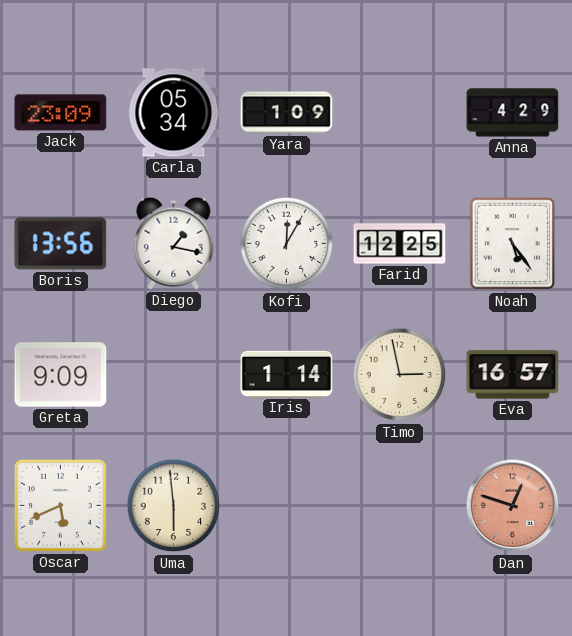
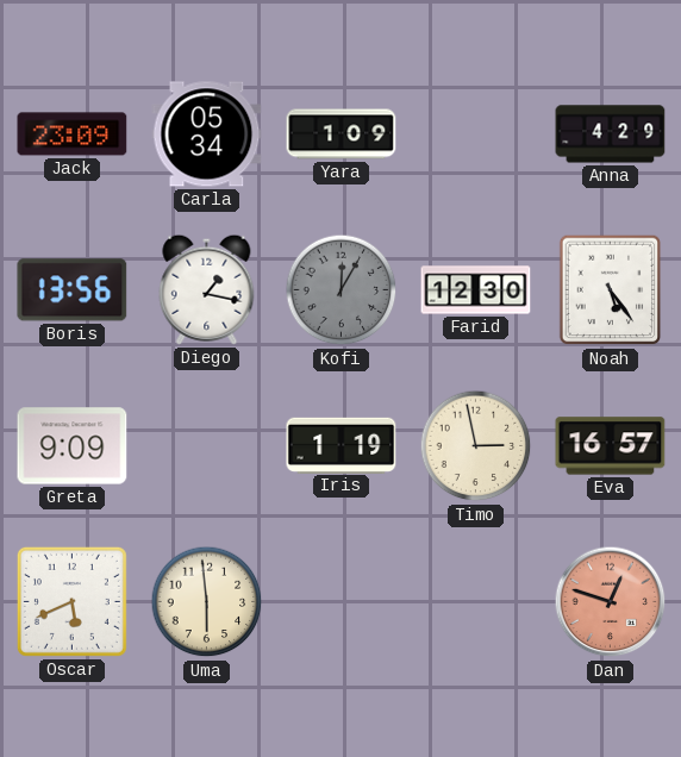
Kofi dial: white -> grey
Farid: 12:25 -> 12:30
Iris: 1:14 -> 1:19
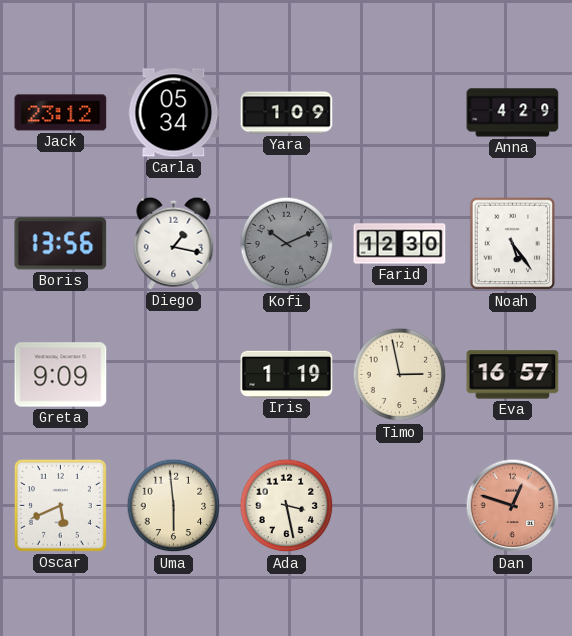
Jack: 23:09 -> 23:12
Kofi: 12:05 -> 10:11
Ada: none -> 3:28
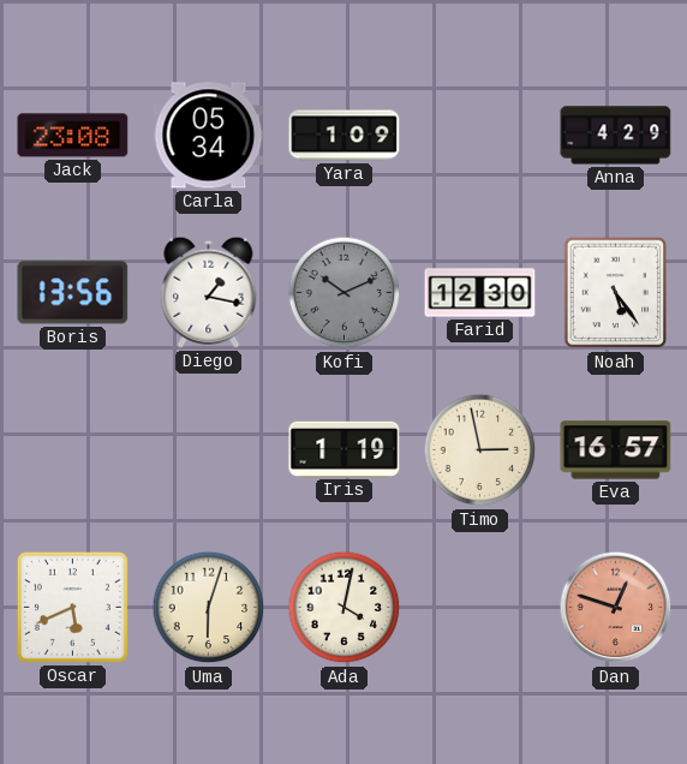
Jack: 23:12 -> 23:08
Greta: 9:09 -> none
Uma: 5:59 -> 6:03
Ada: 3:28 -> 4:02
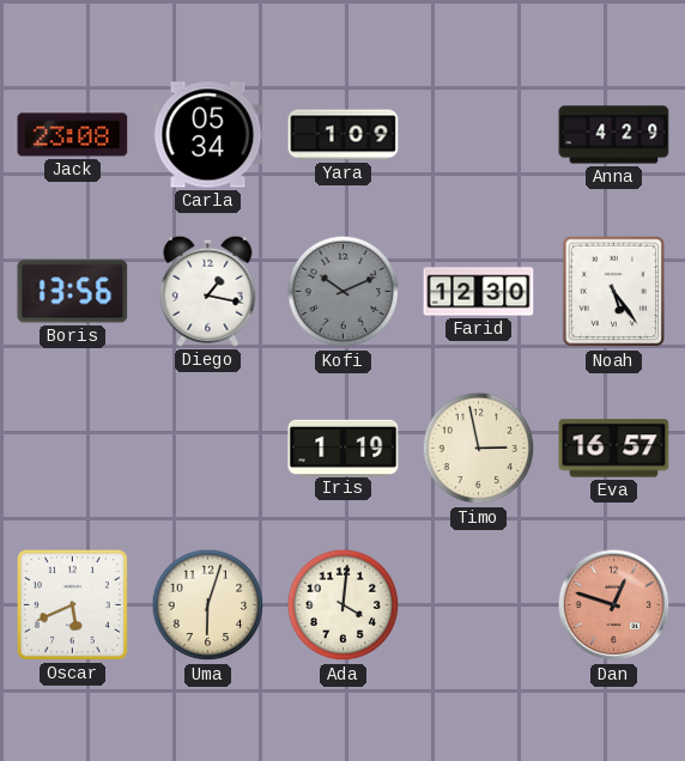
Ada: 4:02 -> 4:01
